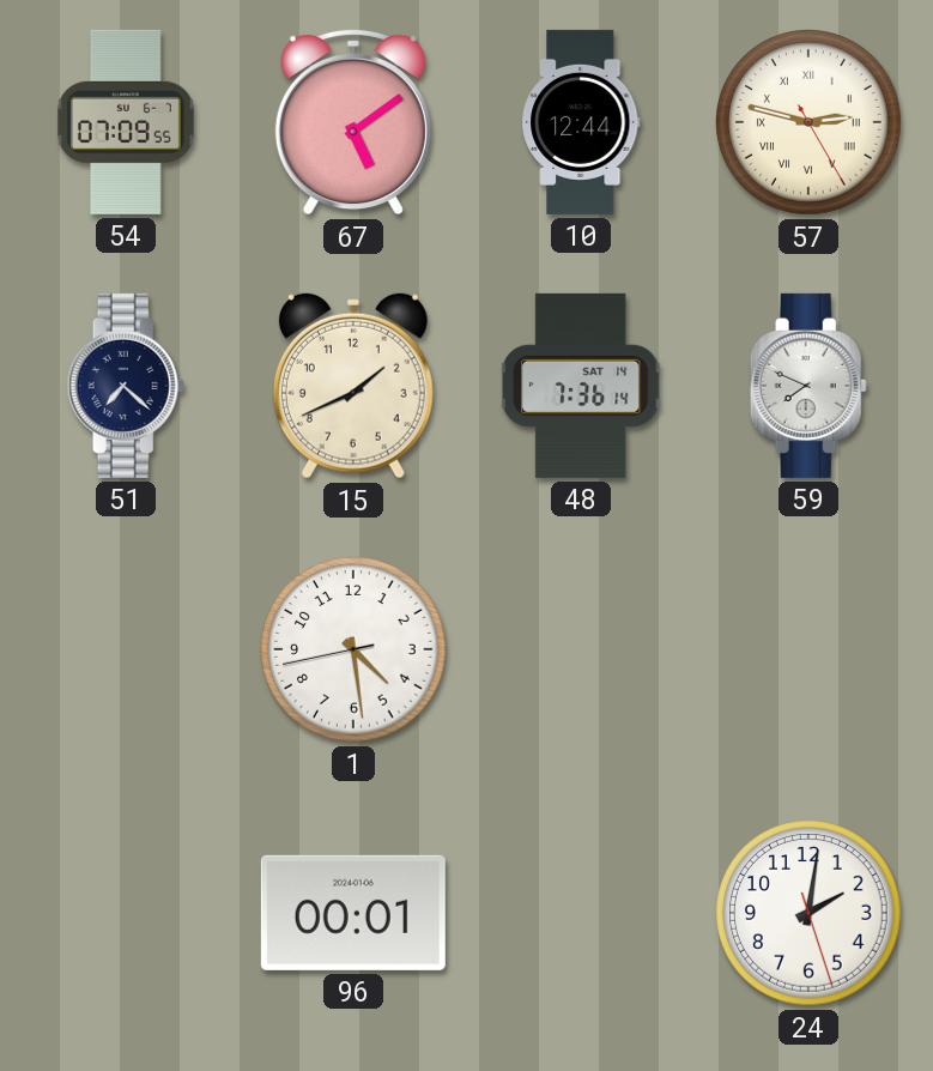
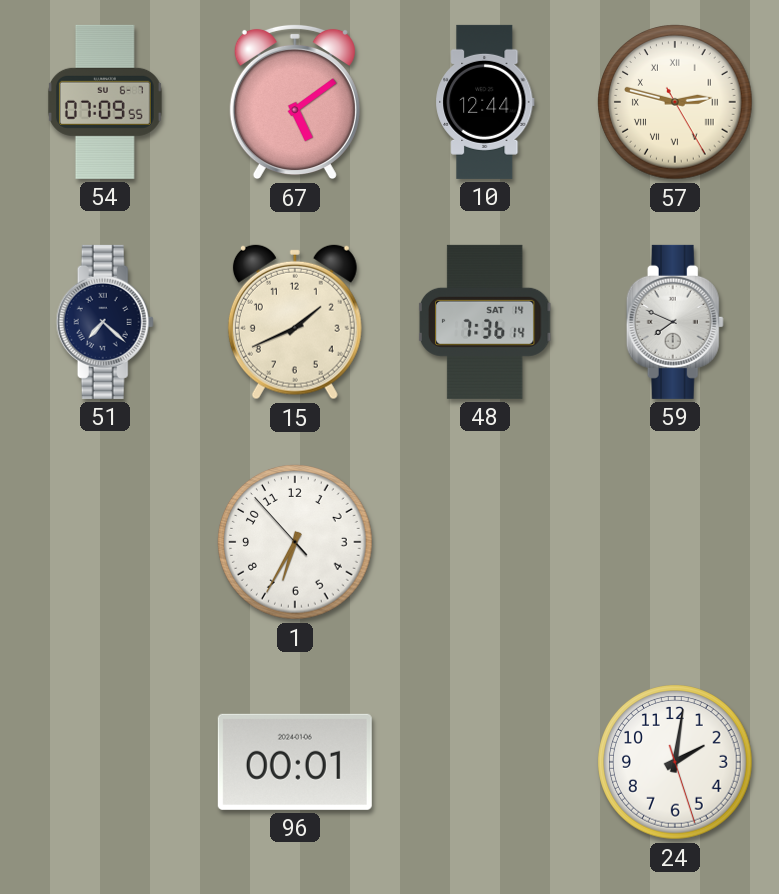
1: 4:28 -> 6:34
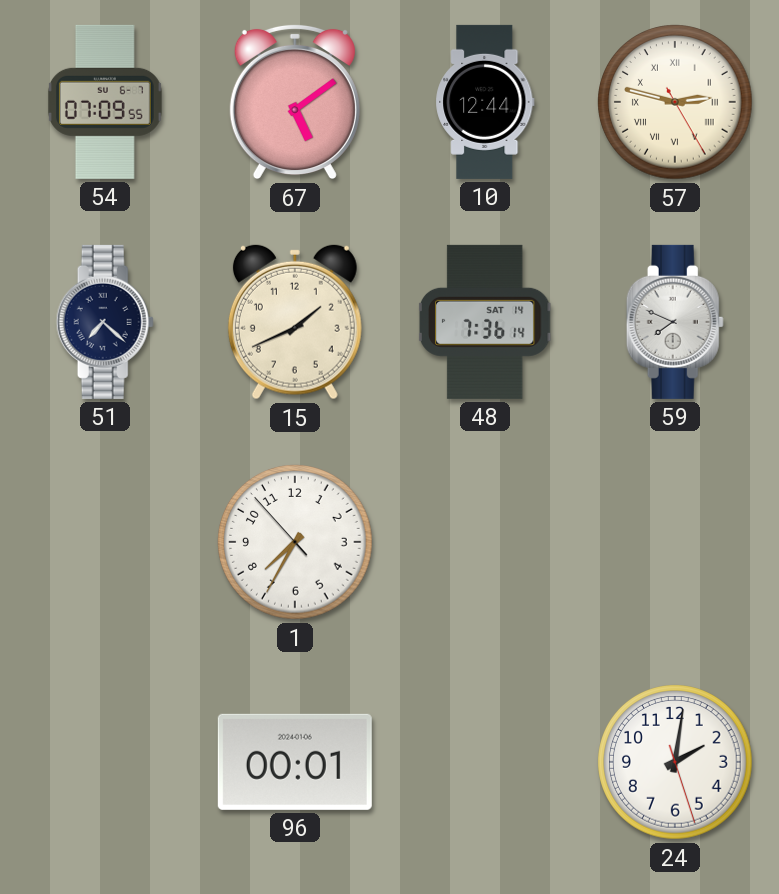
1: 6:34 -> 7:34
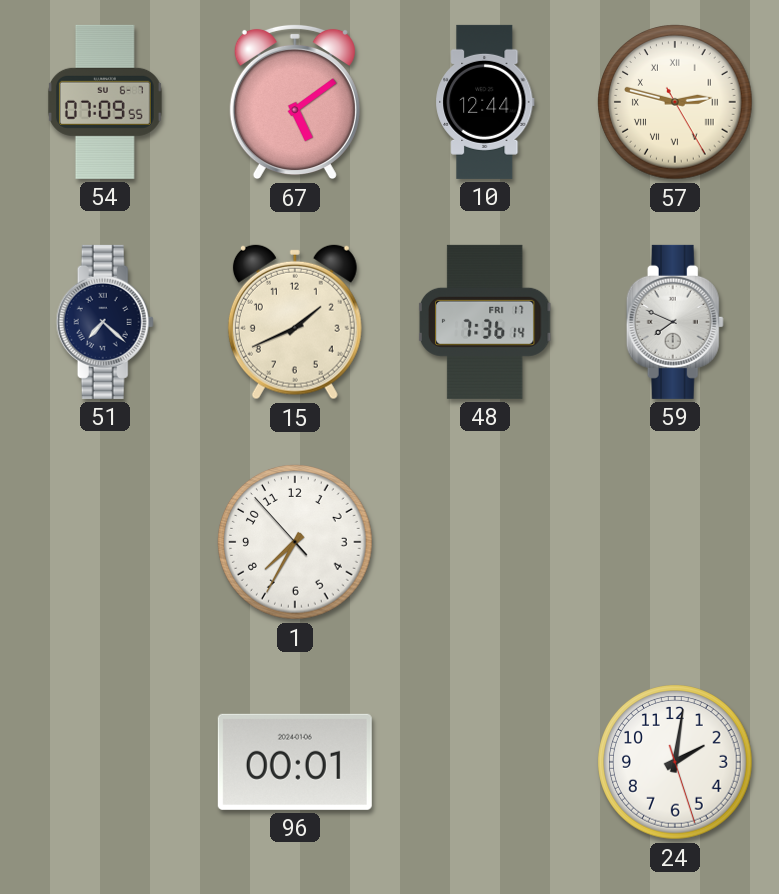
48 date: SAT 14 -> FRI 17
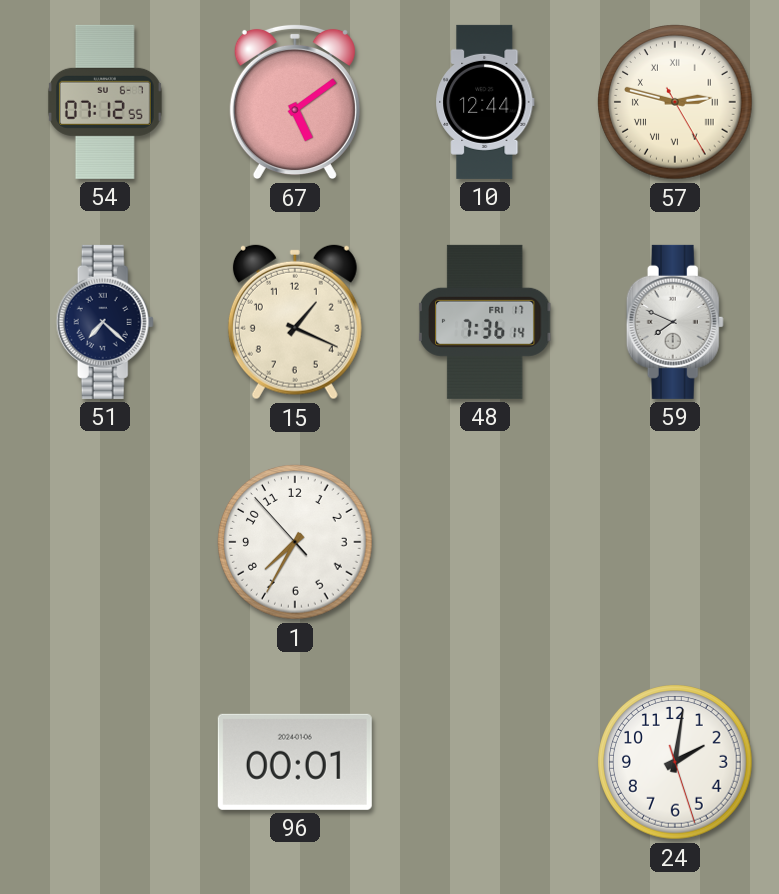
54: 07:09 -> 07:12
15: 1:41 -> 1:19
